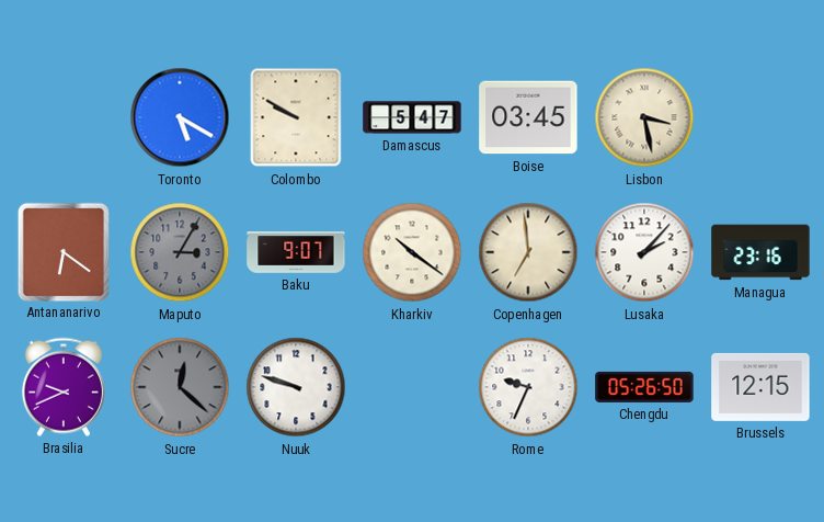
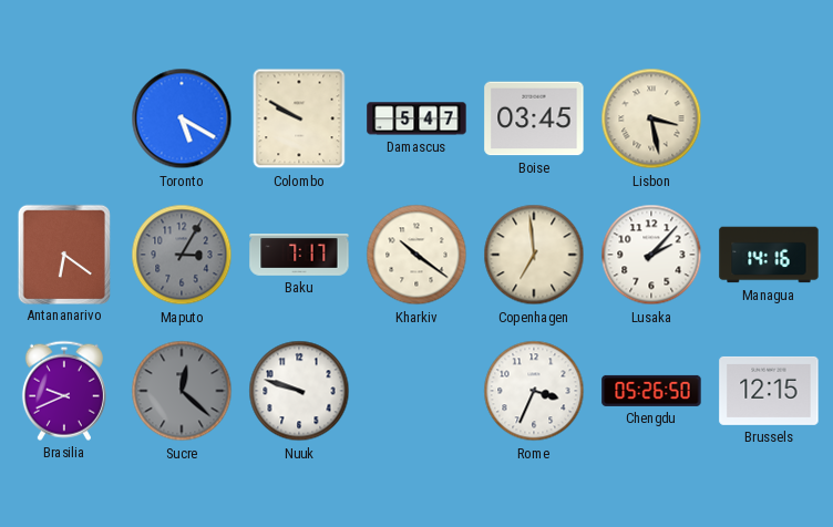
Baku: 9:07 -> 7:17
Managua: 23:16 -> 14:16
Rome: 9:34 -> 3:34
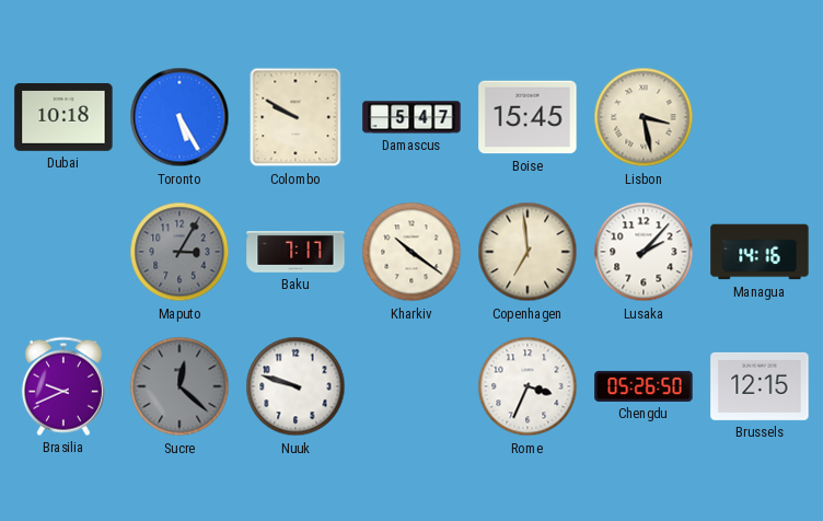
Dubai: none -> 10:18
Toronto: 5:20 -> 5:25
Boise: 03:45 -> 15:45
Antananarivo: 6:21 -> none
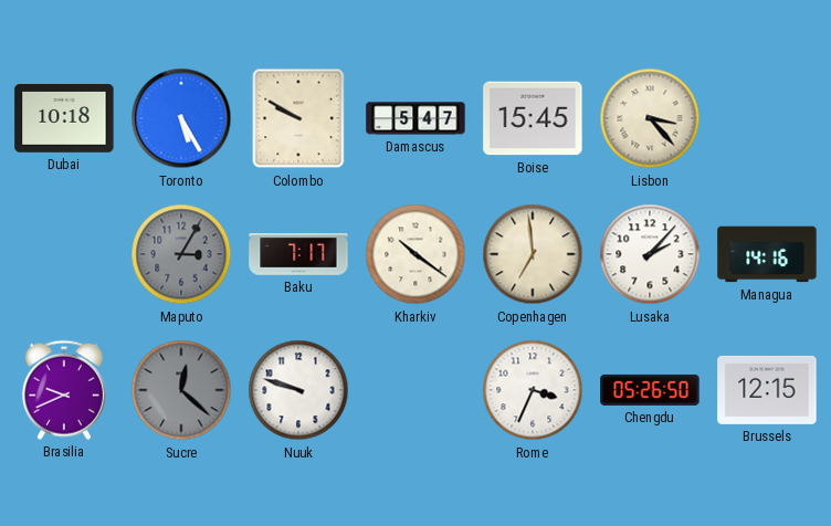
Lisbon: 3:28 -> 3:23
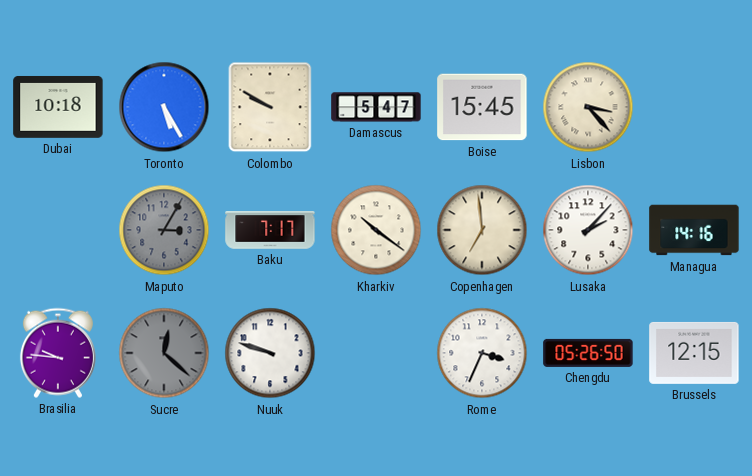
Brasilia: 9:41 -> 9:46
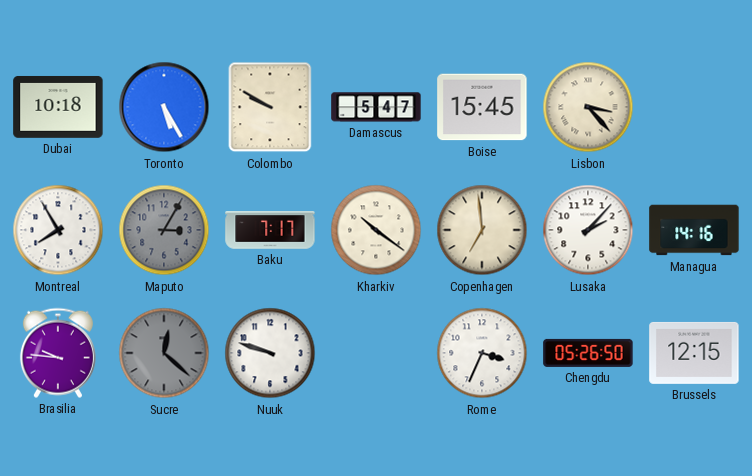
Montreal: none -> 7:55
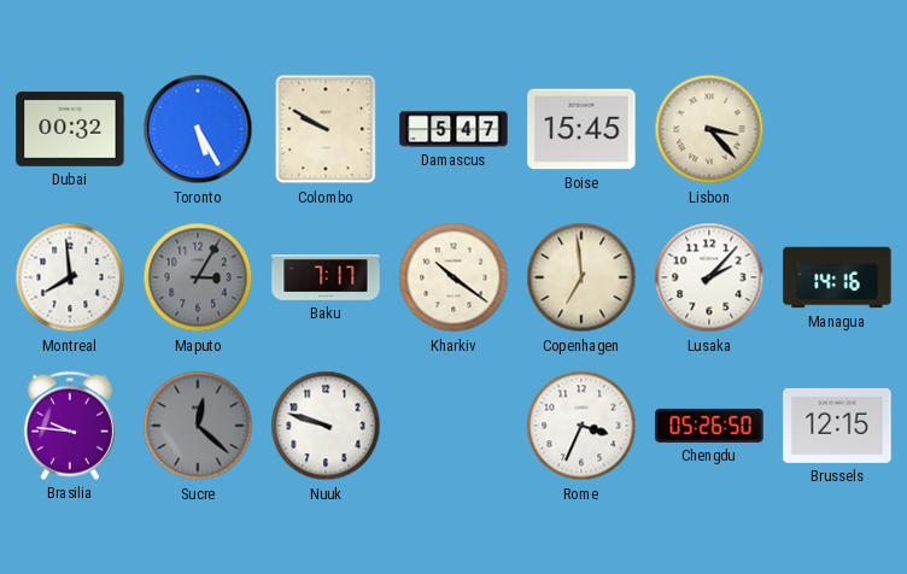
Dubai: 10:18 -> 00:32
Montreal: 7:55 -> 7:59
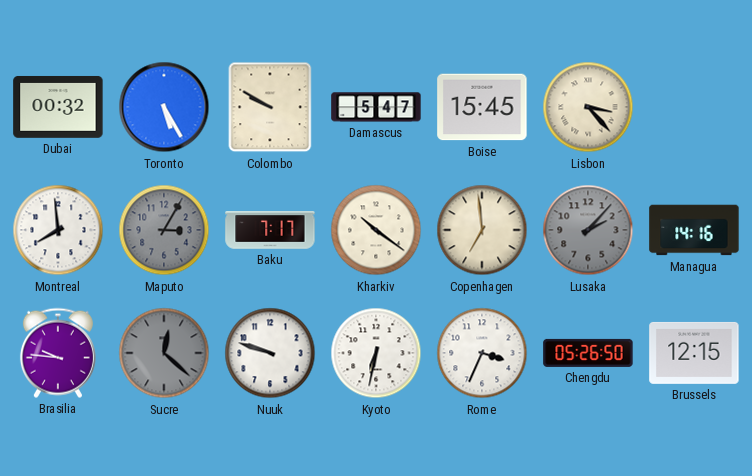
Lusaka dial: white -> grey
Kyoto: none -> 6:32
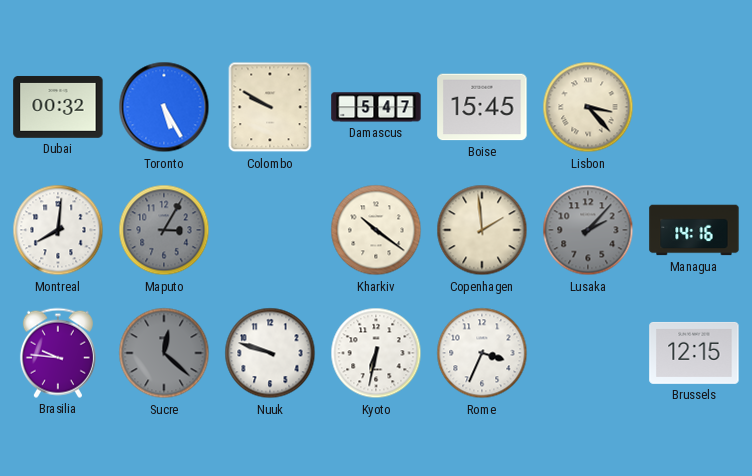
Montreal: 7:59 -> 8:01
Baku: 7:17 -> none
Copenhagen: 6:59 -> 1:59
Chengdu: 05:26 -> none
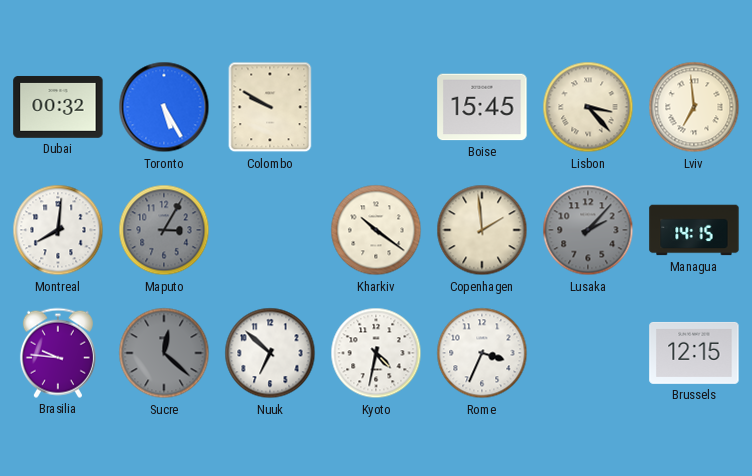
Damascus: 5:47 -> none
Lviv: none -> 6:59
Managua: 14:16 -> 14:15
Nuuk: 9:48 -> 6:52
Kyoto: 6:32 -> 4:32
